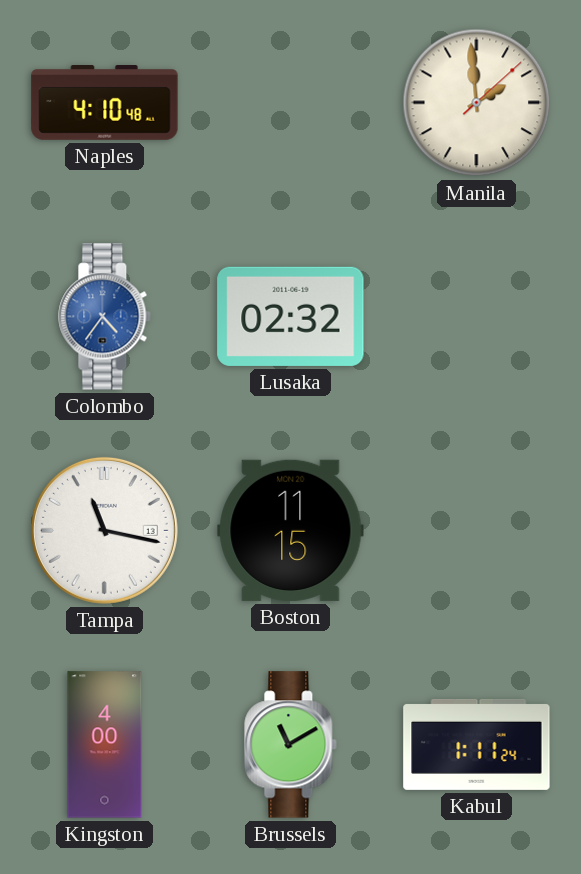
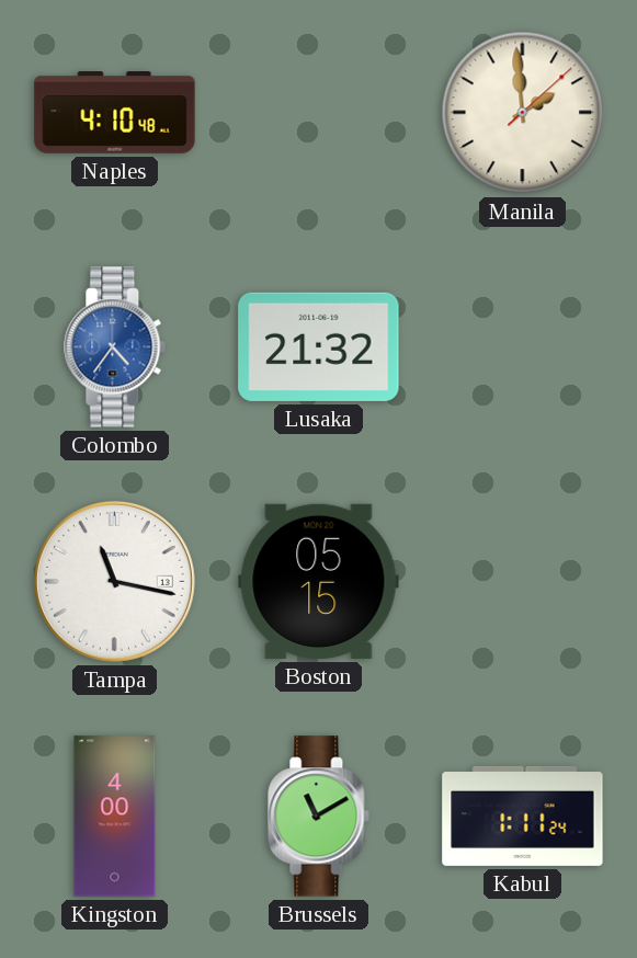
Lusaka: 02:32 -> 21:32
Boston: 11:15 -> 05:15
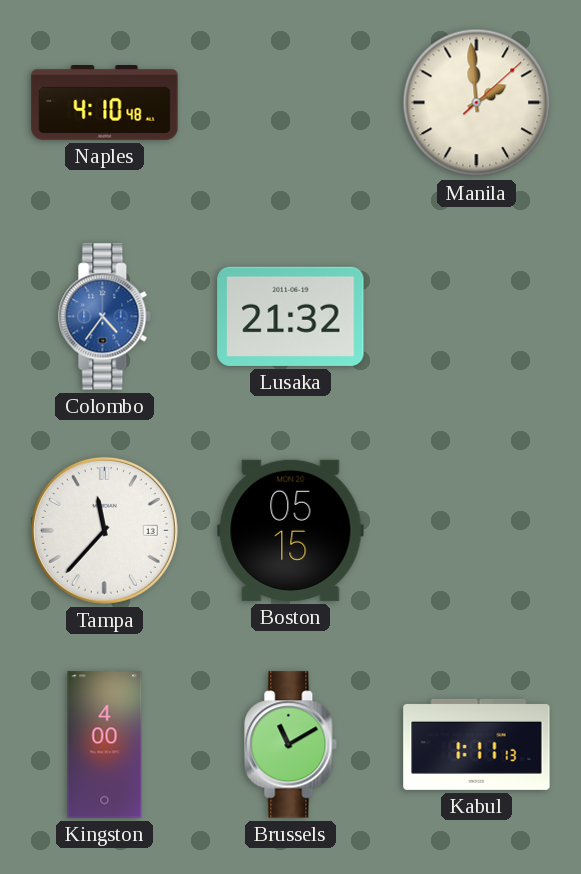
Tampa: 11:17 -> 11:37
Kabul: 1:11:24 -> 1:11:13
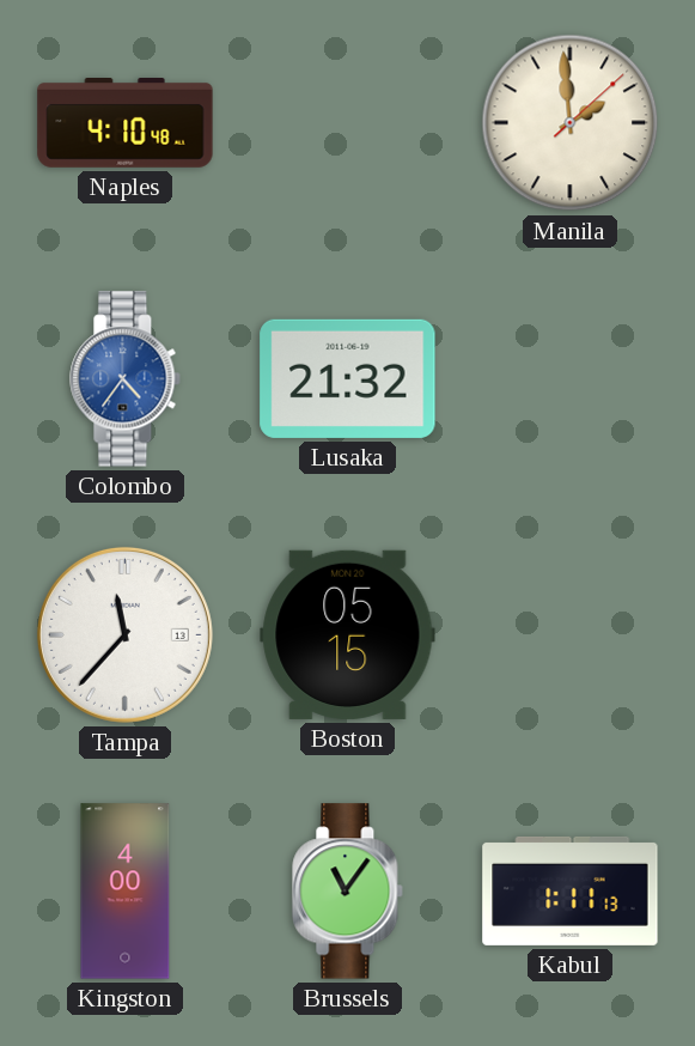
Brussels: 11:10 -> 11:06
